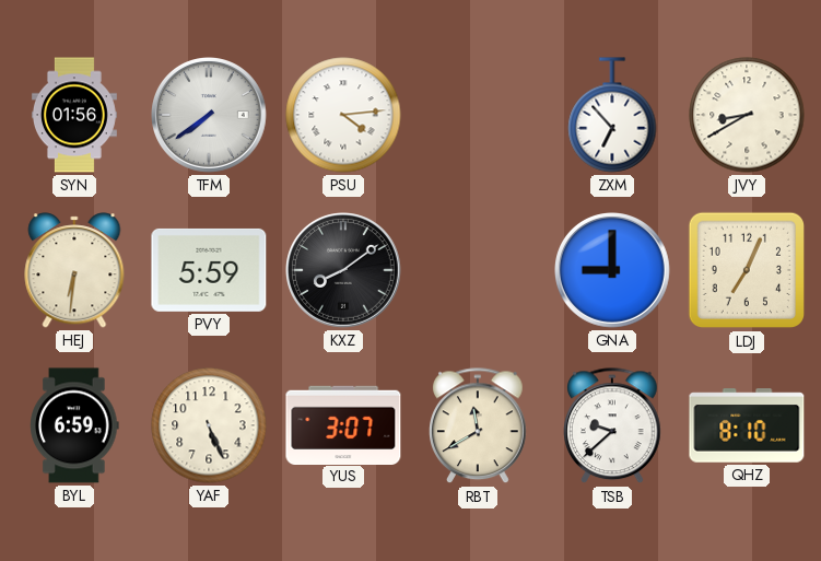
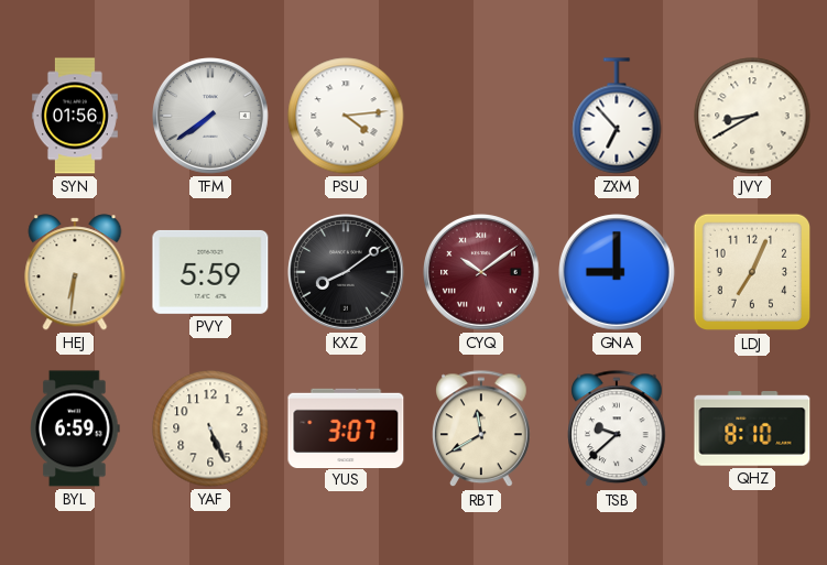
CYQ: none -> 10:09
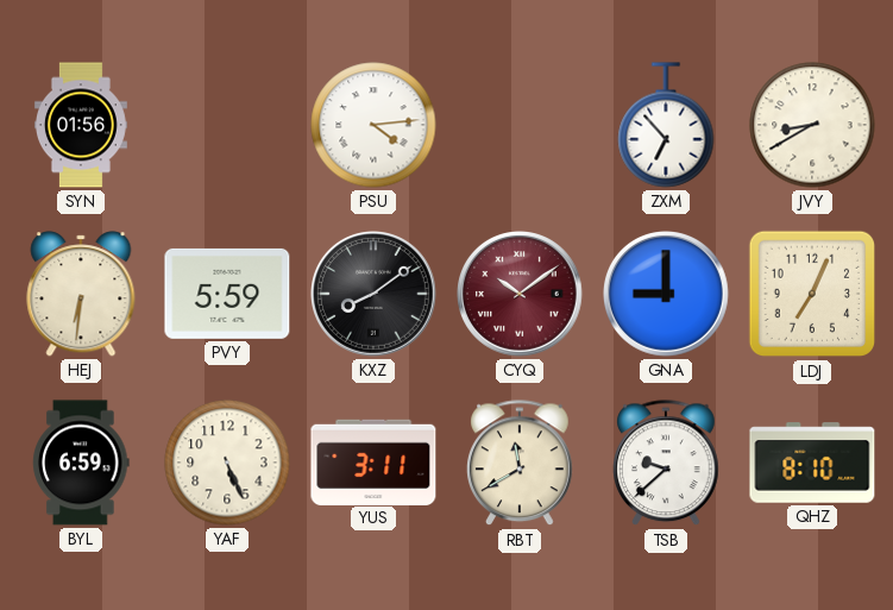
TFM: 7:39 -> none
YUS: 3:07 -> 3:11
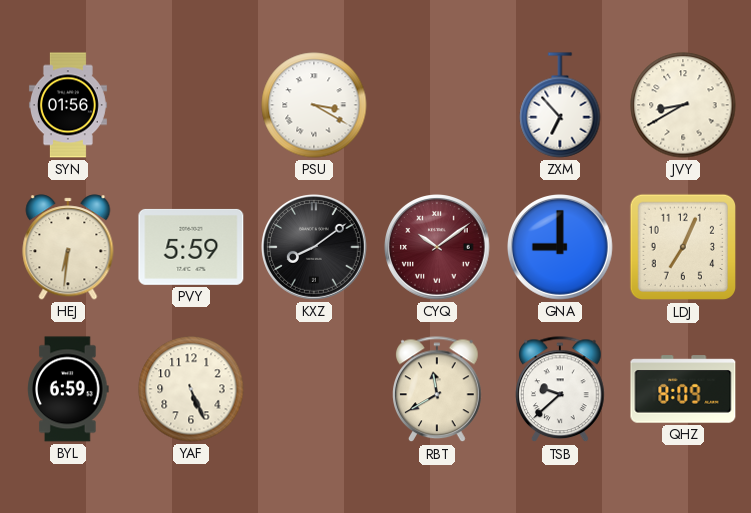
PSU: 4:14 -> 3:20
YUS: 3:11 -> none
QHZ: 8:10 -> 8:09
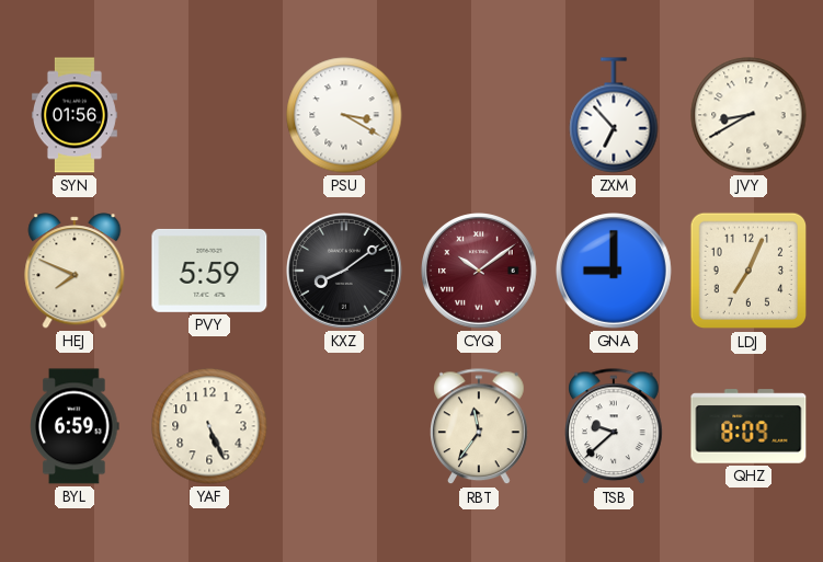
HEJ: 6:31 -> 7:49
RBT: 11:40 -> 11:36
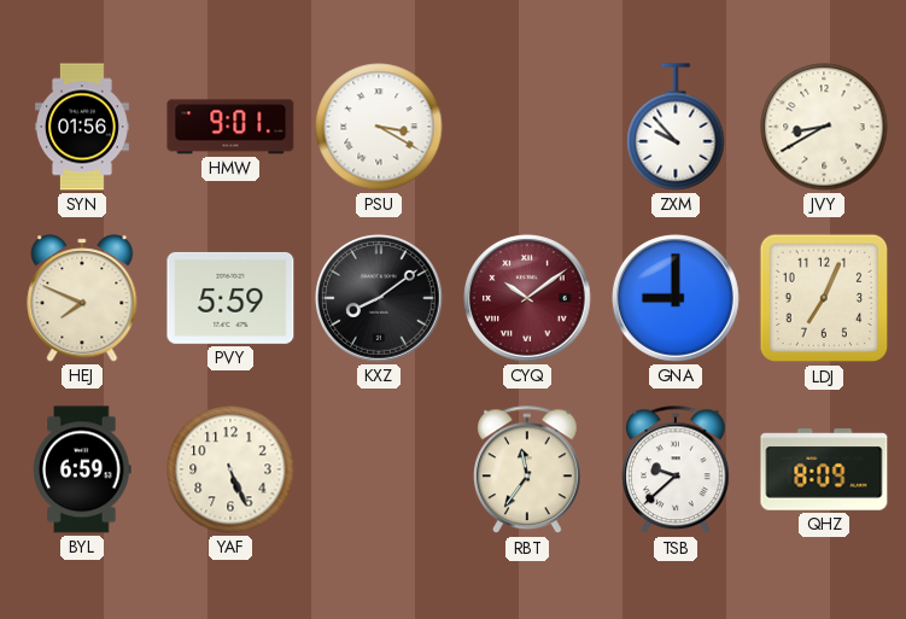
HMW: none -> 9:01
ZXM: 6:53 -> 9:53
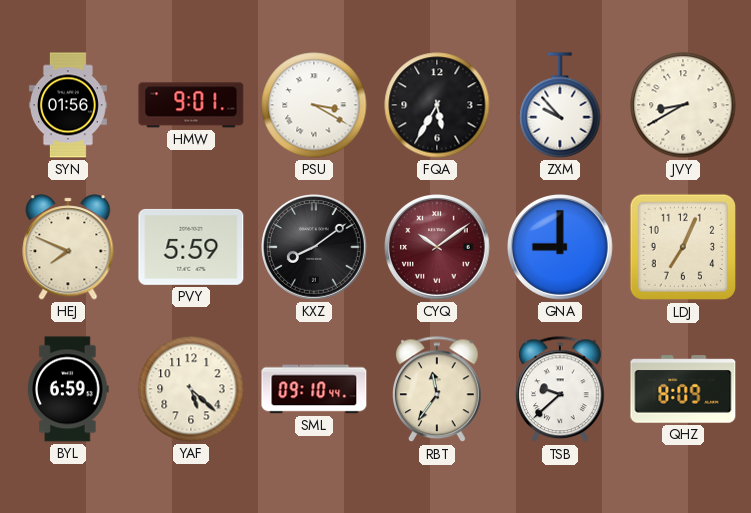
FQA: none -> 5:35
YAF: 5:26 -> 5:22
SML: none -> 09:10
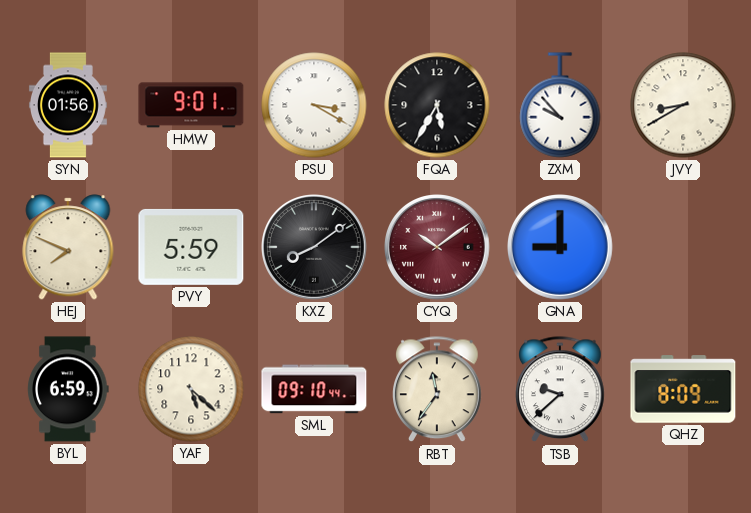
LDJ: 7:04 -> none
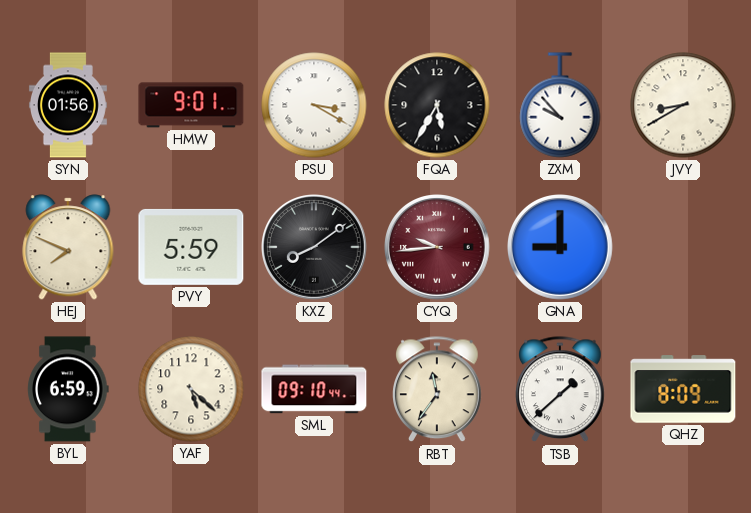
CYQ: 10:09 -> 9:44
TSB: 9:38 -> 1:38
